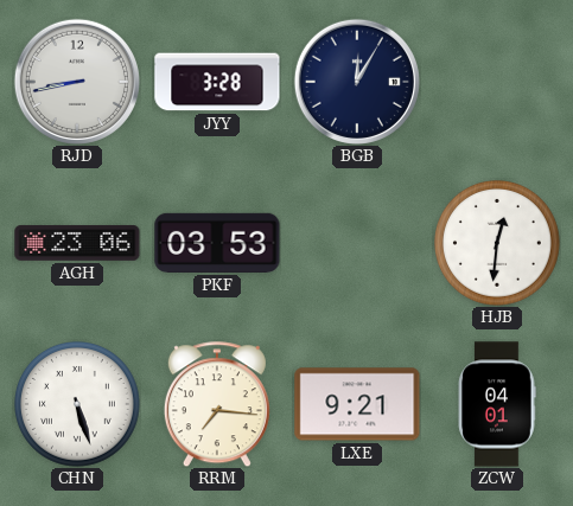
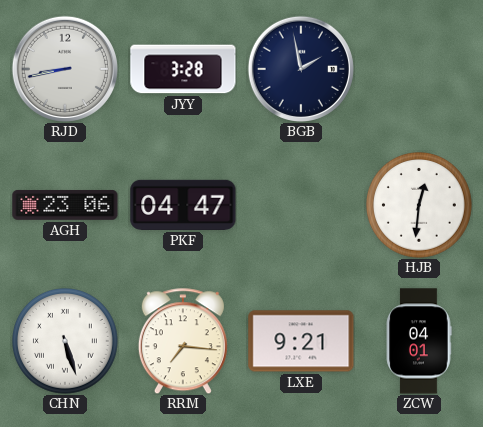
BGB: 12:05 -> 1:58
PKF: 03:53 -> 04:47
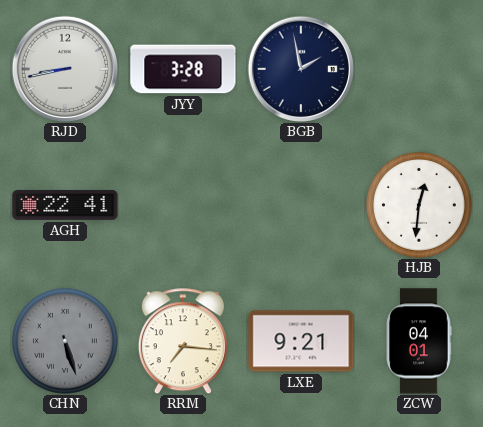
AGH: 23:06 -> 22:41
PKF: 04:47 -> none
CHN dial: white -> grey
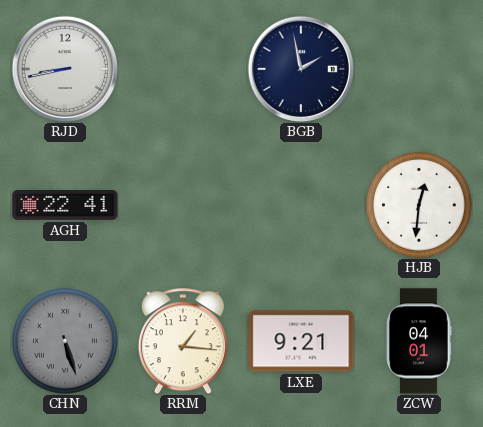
JYY: 3:28 -> none
RRM: 7:16 -> 1:16
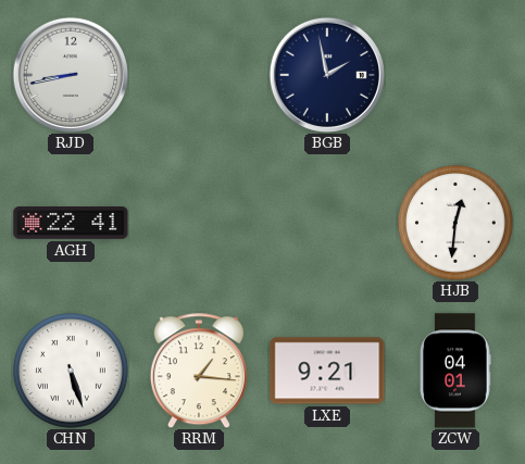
CHN dial: grey -> white
